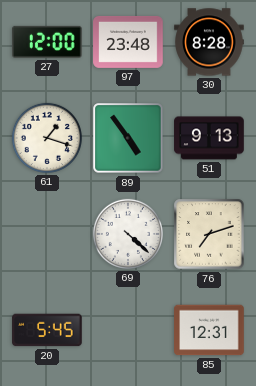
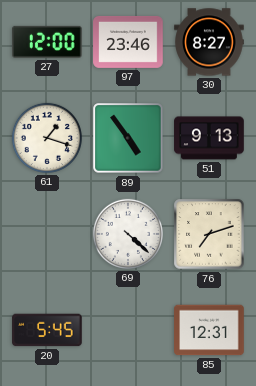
97: 23:48 -> 23:46
30: 8:28 -> 8:27
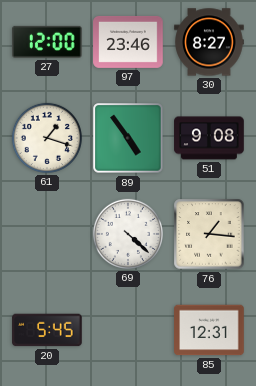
51: 9:13 -> 9:08
76: 7:12 -> 1:16
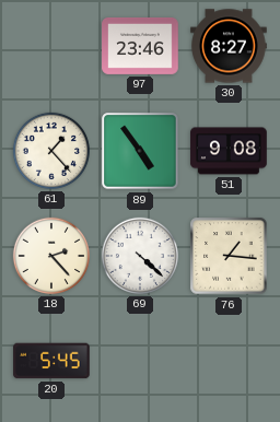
27: 12:00 -> none
61: 1:18 -> 1:23
18: none -> 2:23
85: 12:31 -> none
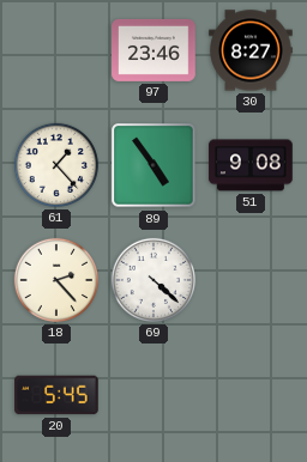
76: 1:16 -> none
